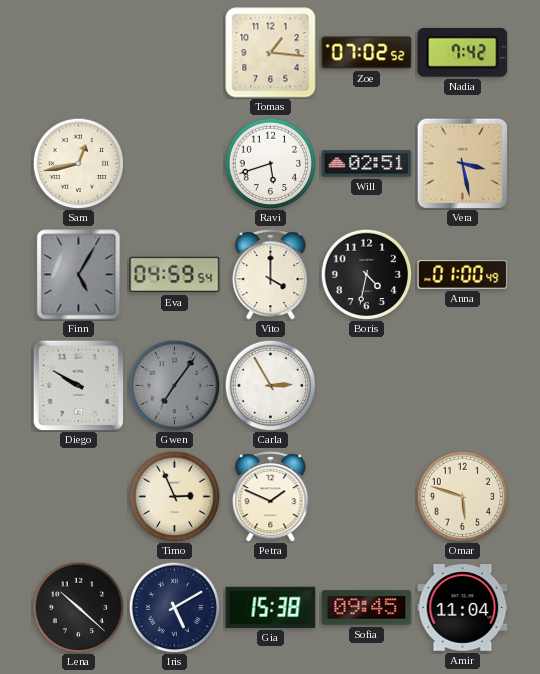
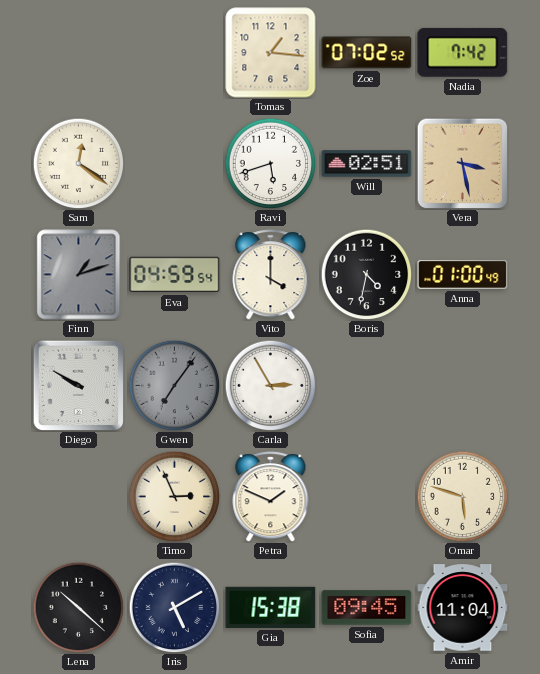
Sam: 12:43 -> 12:21
Finn: 5:05 -> 1:12
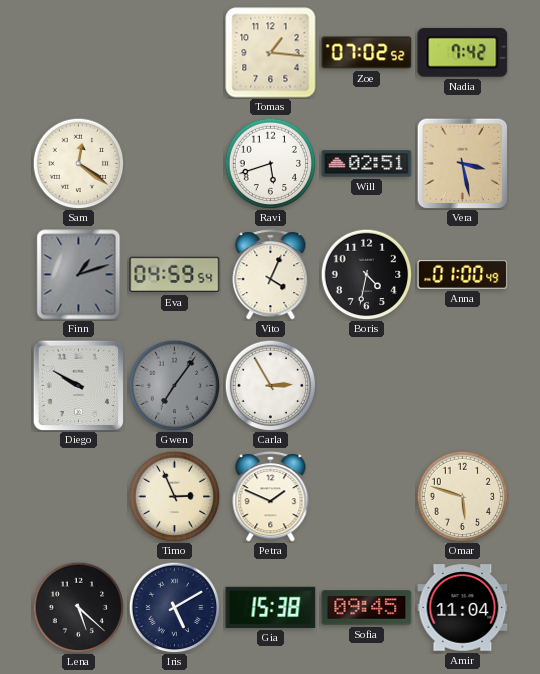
Vito: 4:00 -> 4:04
Lena: 10:22 -> 5:22
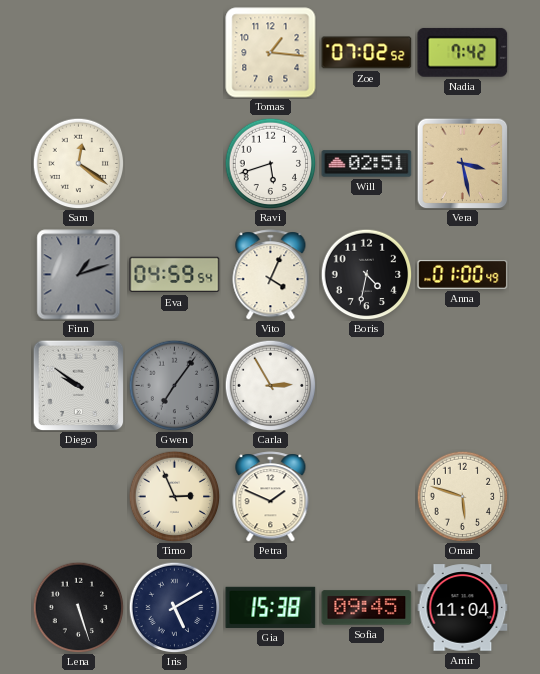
Diego: 9:50 -> 9:51
Lena: 5:22 -> 5:27
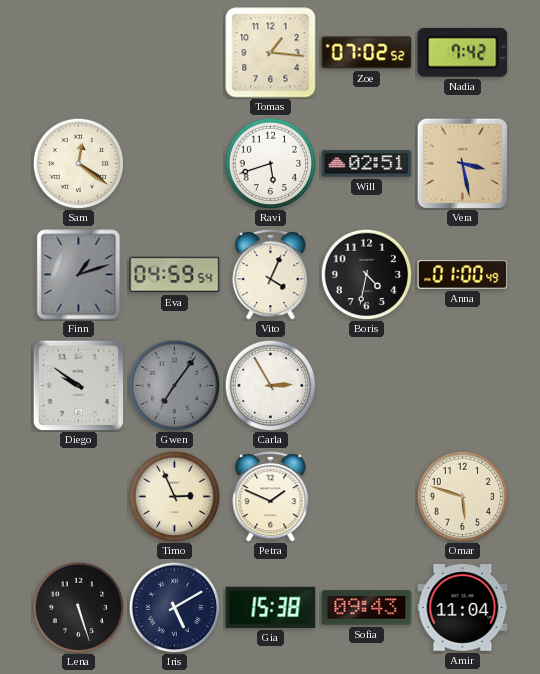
Sofia: 09:45 -> 09:43
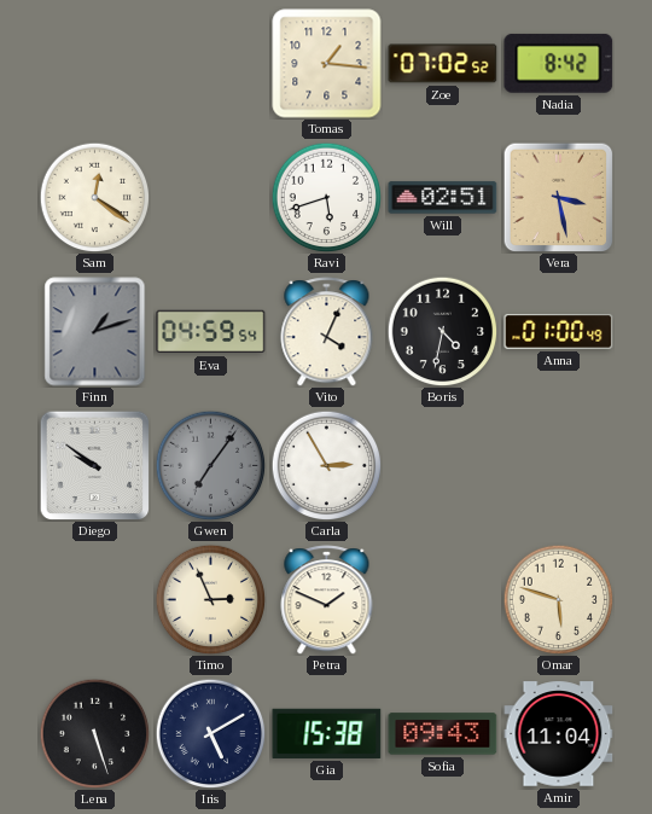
Nadia: 7:42 -> 8:42
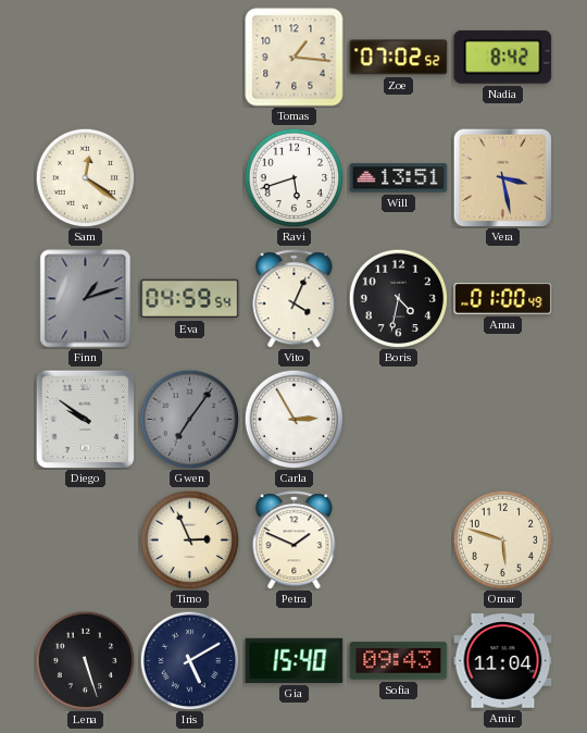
Will: 02:51 -> 13:51
Gia: 15:38 -> 15:40
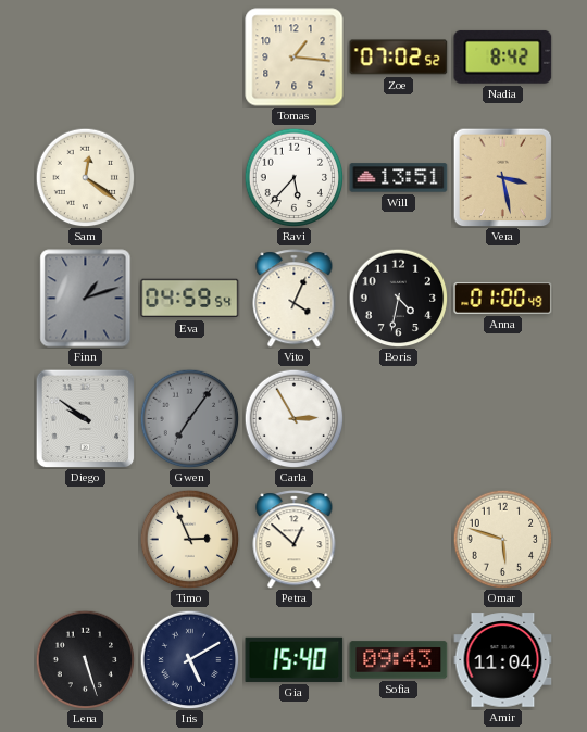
Ravi: 5:42 -> 5:37
Petra: 1:49 -> 12:52
